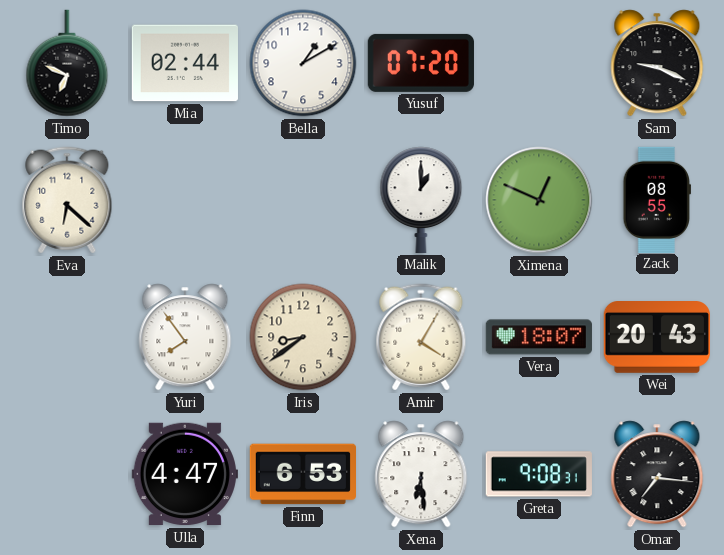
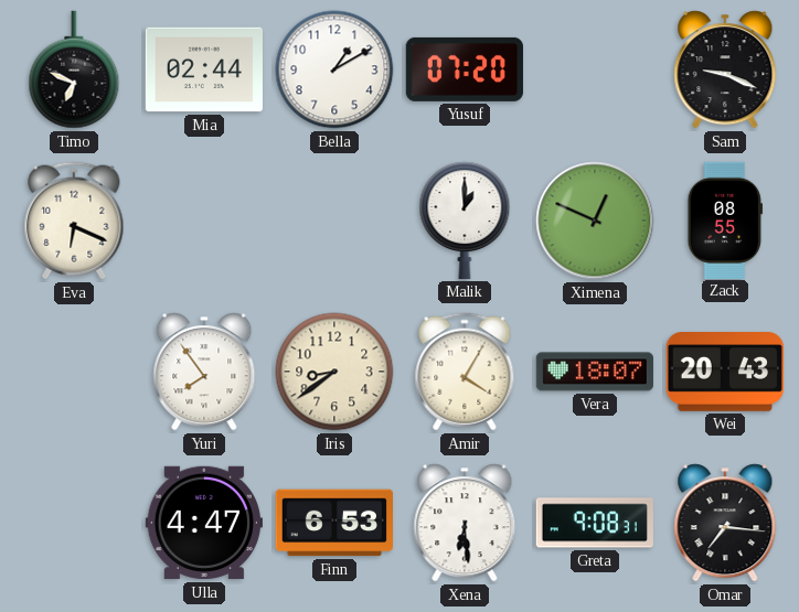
Eva: 6:22 -> 6:19
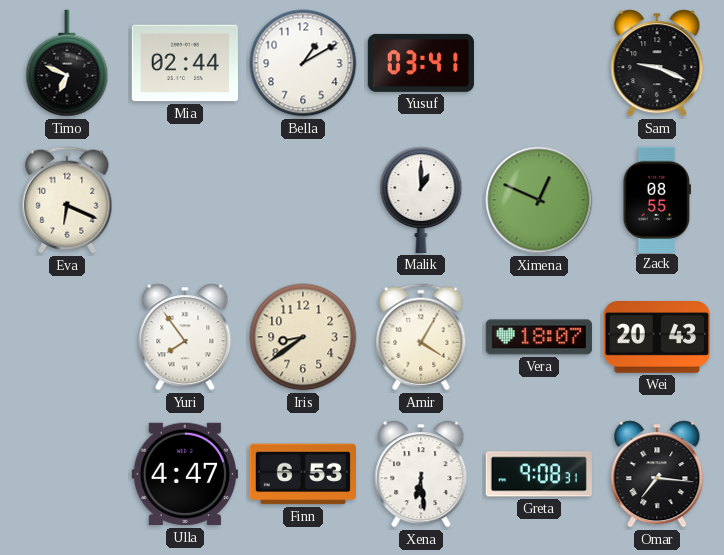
Yusuf: 07:20 -> 03:41
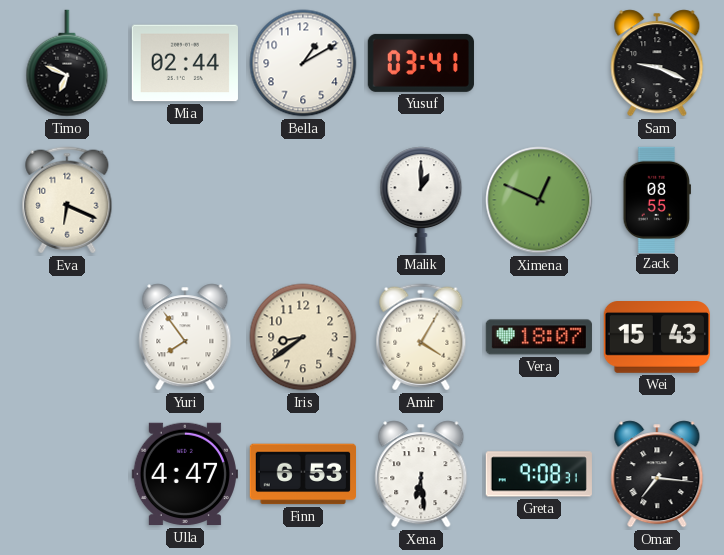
Wei: 20:43 -> 15:43
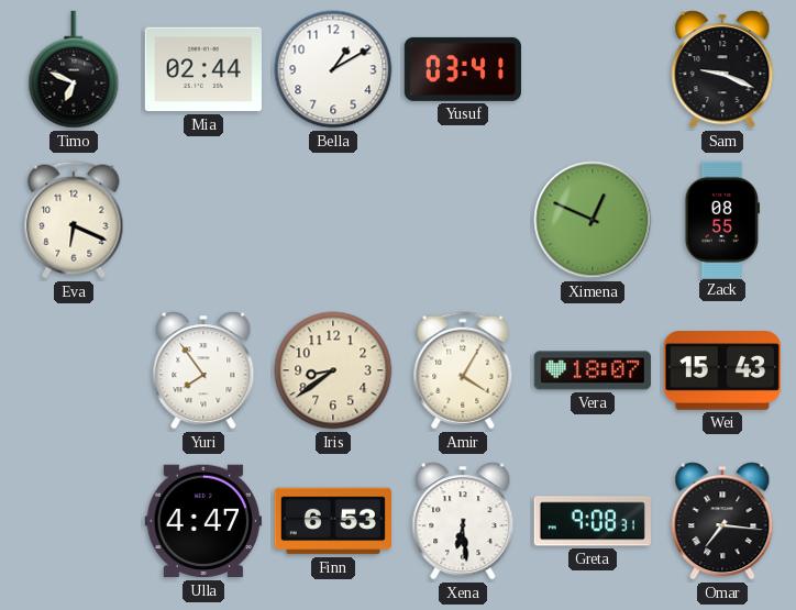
Malik: 1:00 -> none
